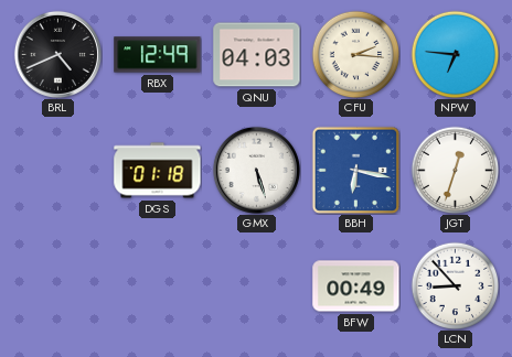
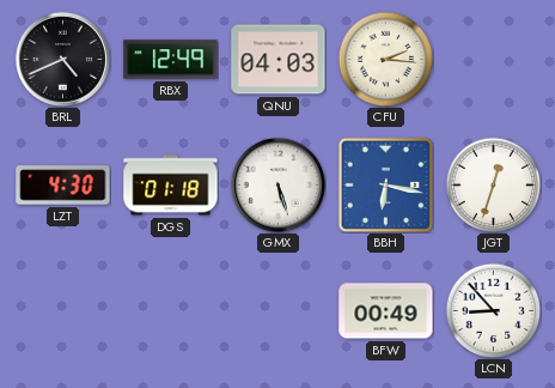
NPW: 6:46 -> none
LZT: none -> 4:30
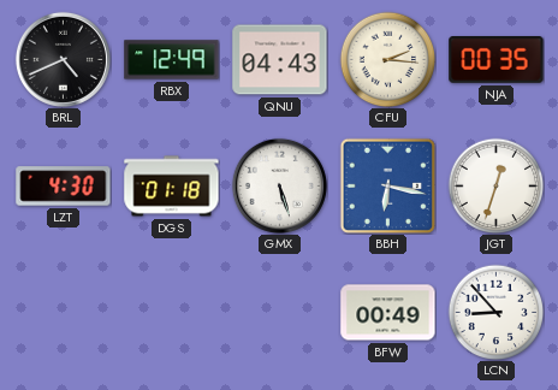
QNU: 04:03 -> 04:43
NJA: none -> 00:35
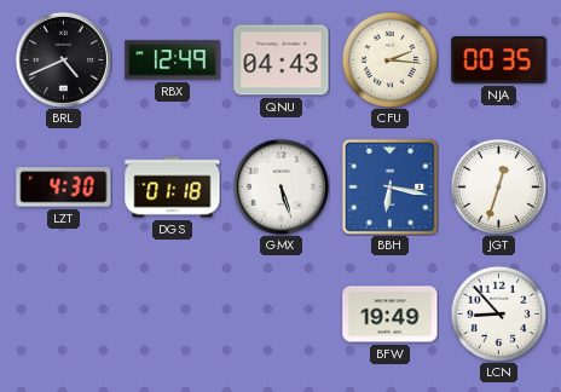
BFW: 00:49 -> 19:49
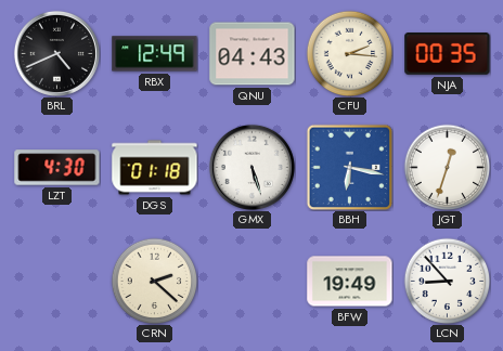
CRN: none -> 2:22
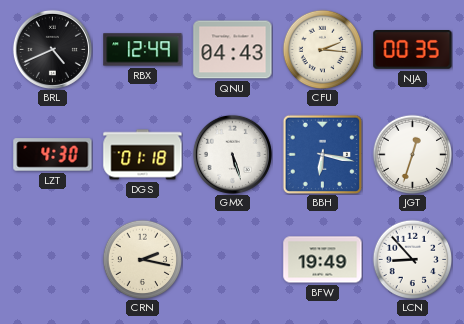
CRN: 2:22 -> 2:17
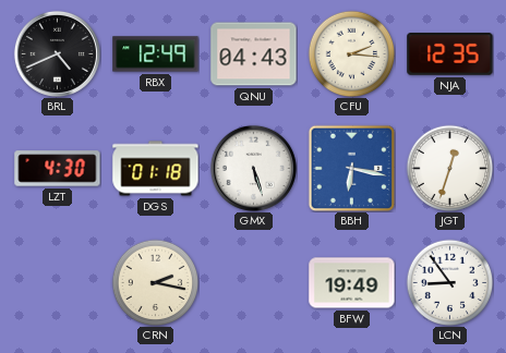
NJA: 00:35 -> 12:35
LCN: 8:53 -> 8:54
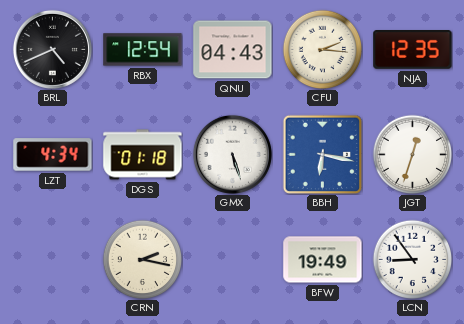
RBX: 12:49 -> 12:54
LZT: 4:30 -> 4:34
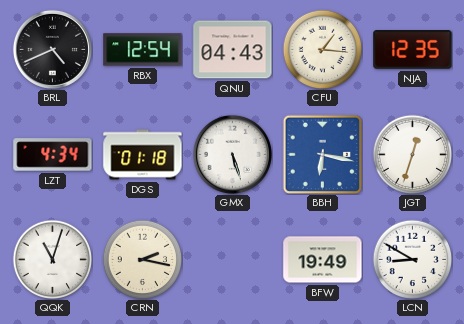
CFU: 2:16 -> 1:16
QQK: none -> 11:03
LCN: 8:54 -> 8:50
